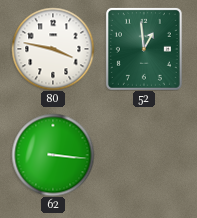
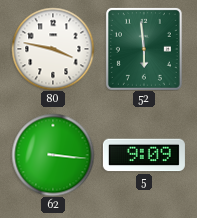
52: 12:59 -> 5:59
5: none -> 9:09
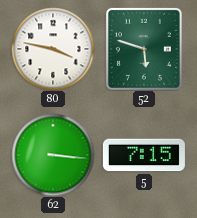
52: 5:59 -> 5:48
5: 9:09 -> 7:15
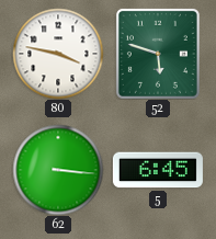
5: 7:15 -> 6:45
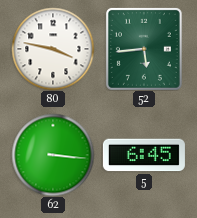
52: 5:48 -> 5:44
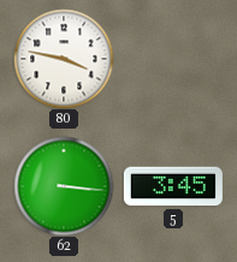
52: 5:44 -> none
5: 6:45 -> 3:45
